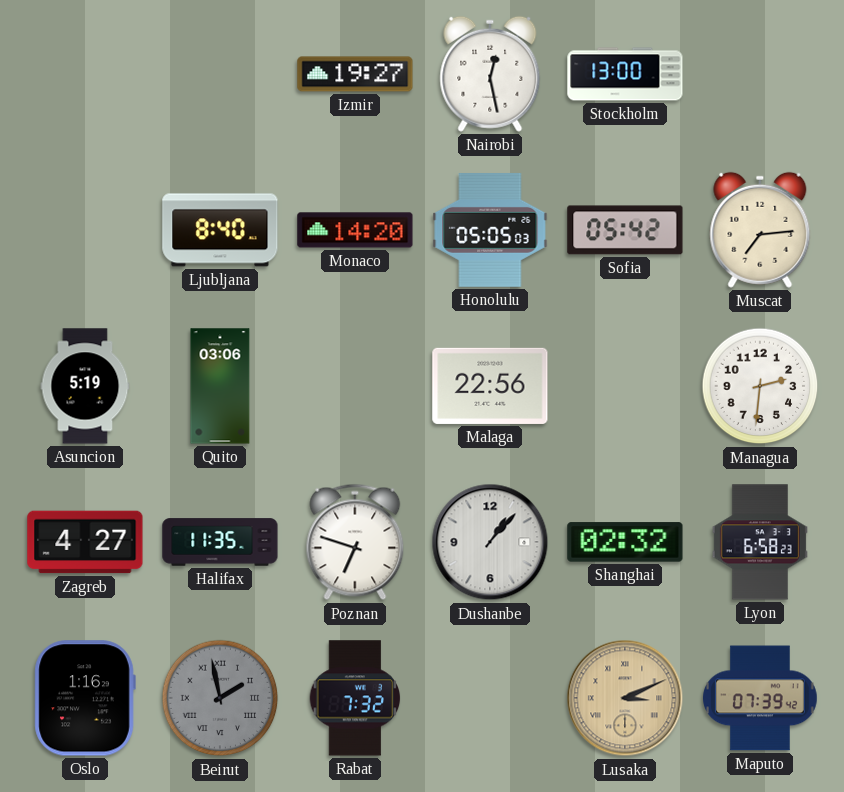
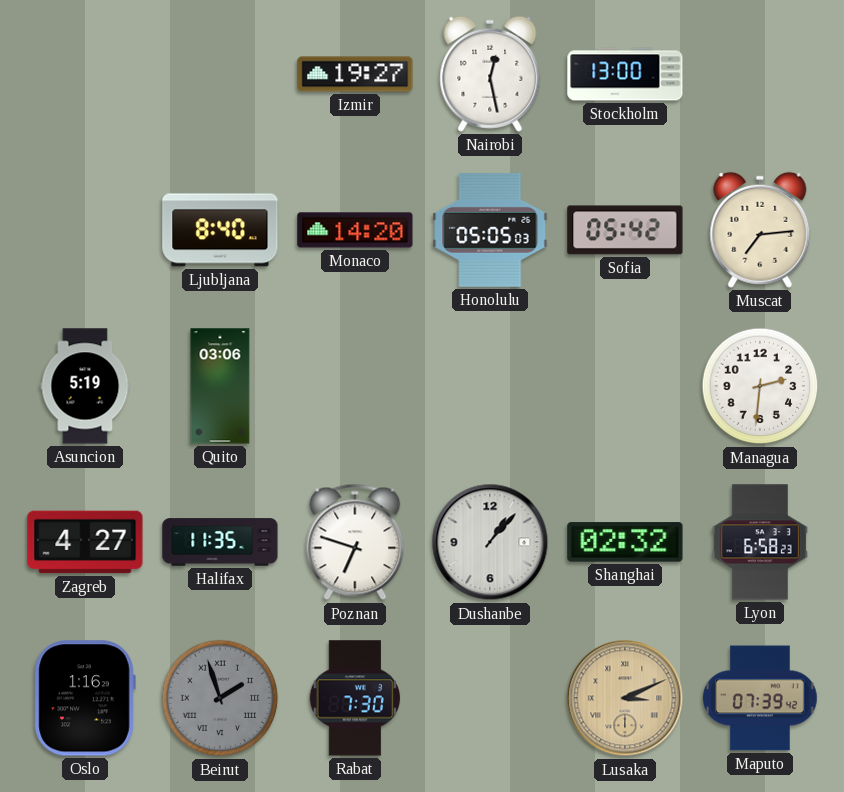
Malaga: 22:56 -> none
Beirut: 1:58 -> 1:57
Rabat: 7:32 -> 7:30
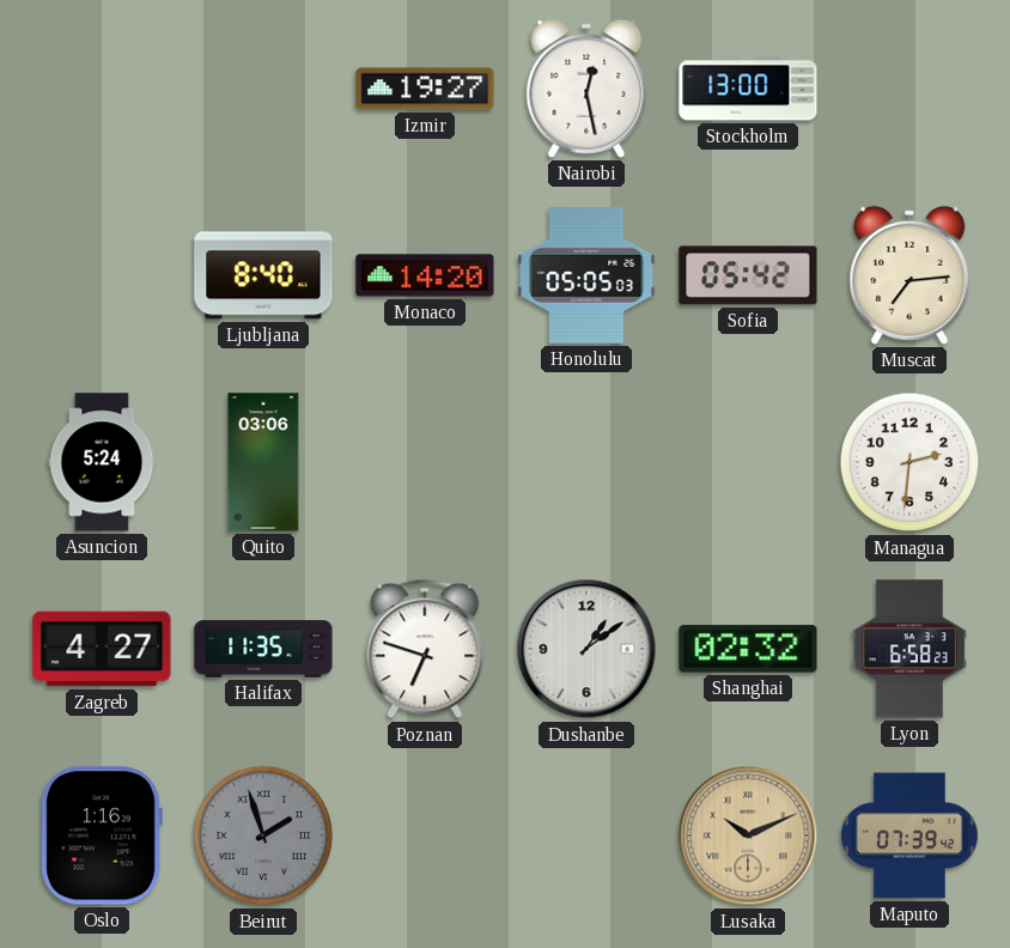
Asuncion: 5:19 -> 5:24
Dushanbe: 1:07 -> 1:09
Rabat: 7:30 -> none
Lusaka: 3:11 -> 10:11
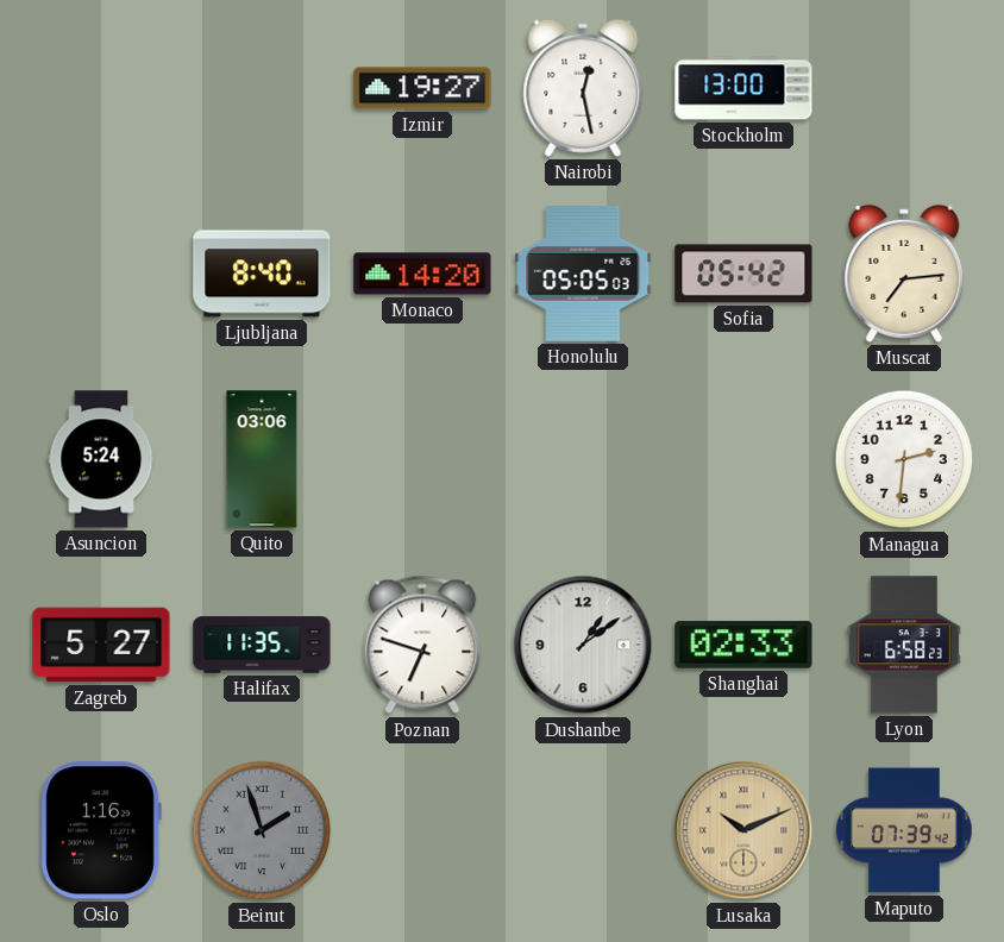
Zagreb: 4:27 -> 5:27
Shanghai: 02:32 -> 02:33
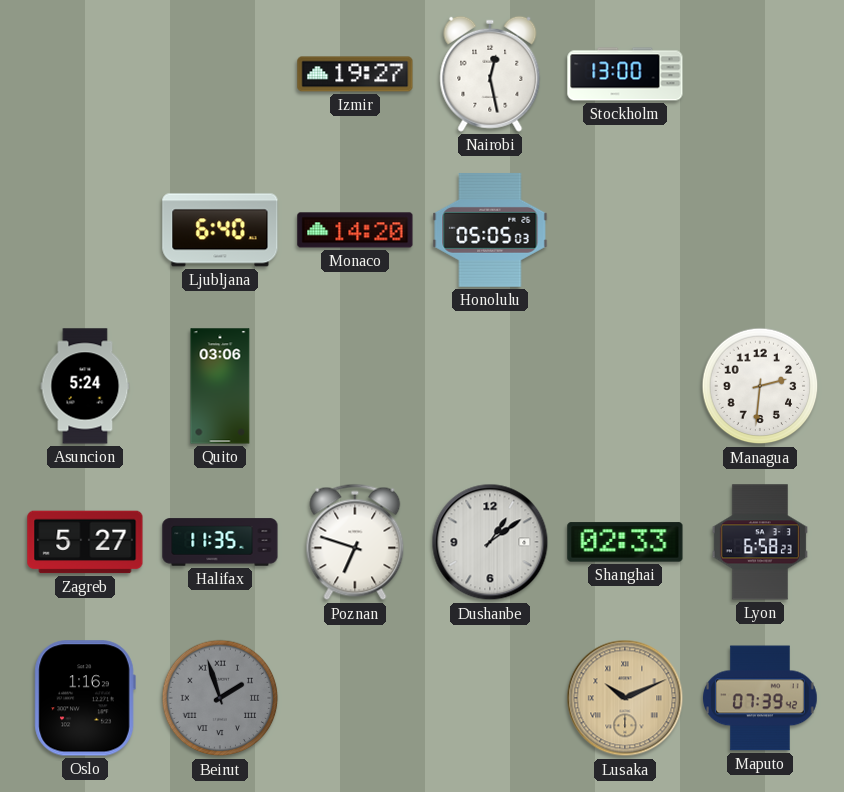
Ljubljana: 8:40 -> 6:40
Sofia: 05:42 -> none
Muscat: 7:14 -> none
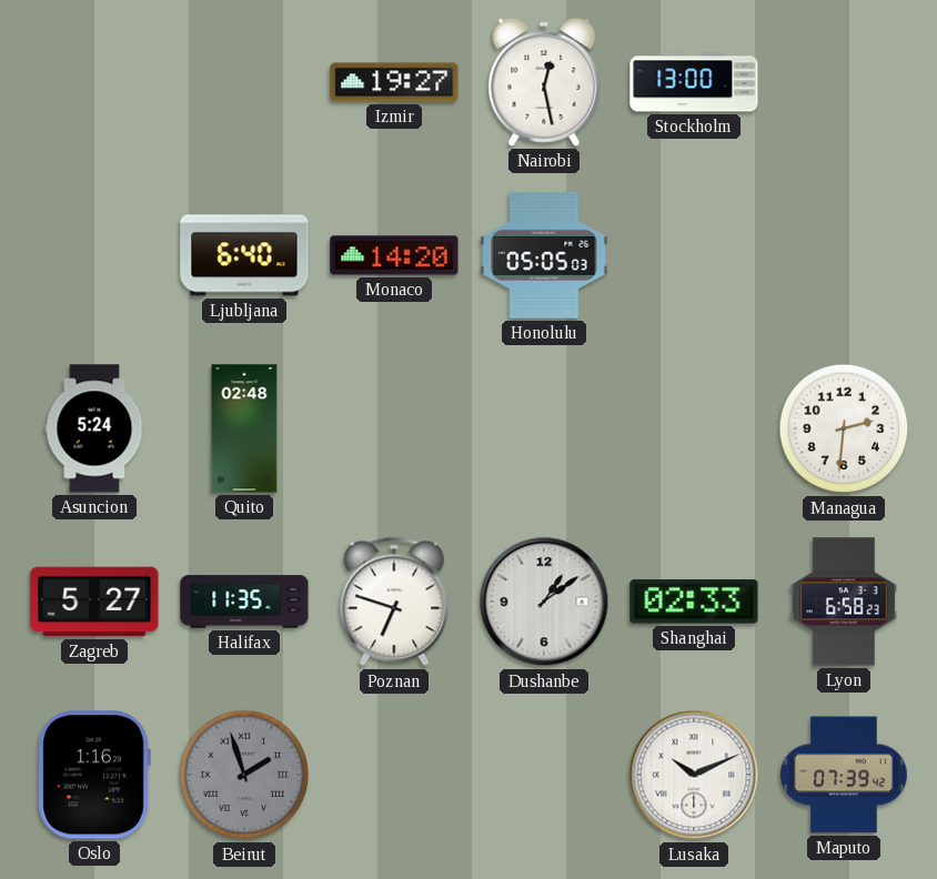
Quito: 03:06 -> 02:48
Lusaka dial: champagne -> white
